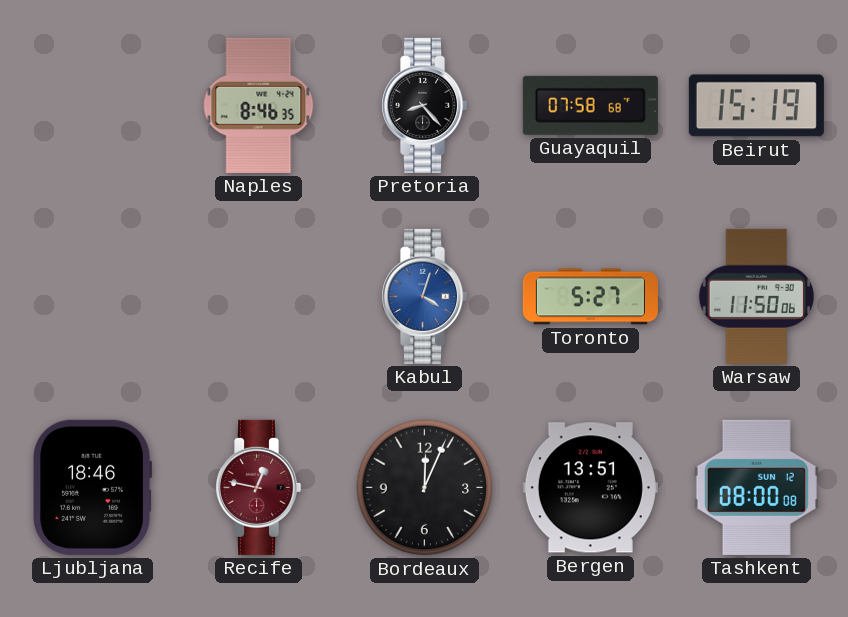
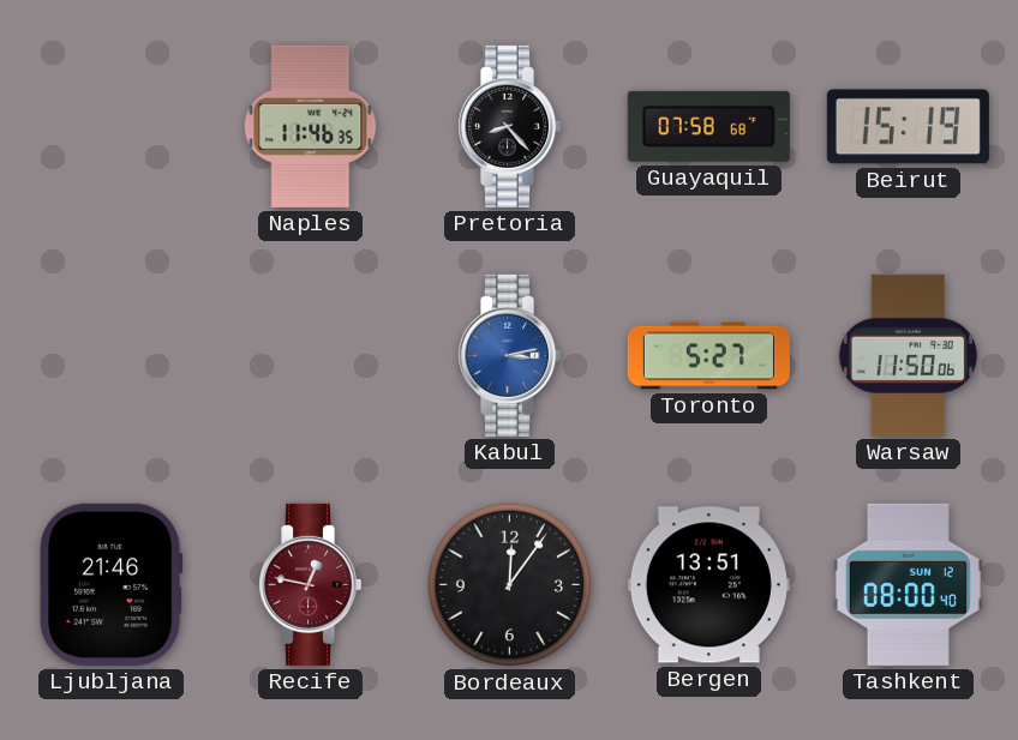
Naples: 8:46 -> 11:46
Kabul: 4:03 -> 3:13
Ljubljana: 18:46 -> 21:46
Bordeaux: 12:04 -> 12:06
Tashkent: 08:00:08 -> 08:00:40
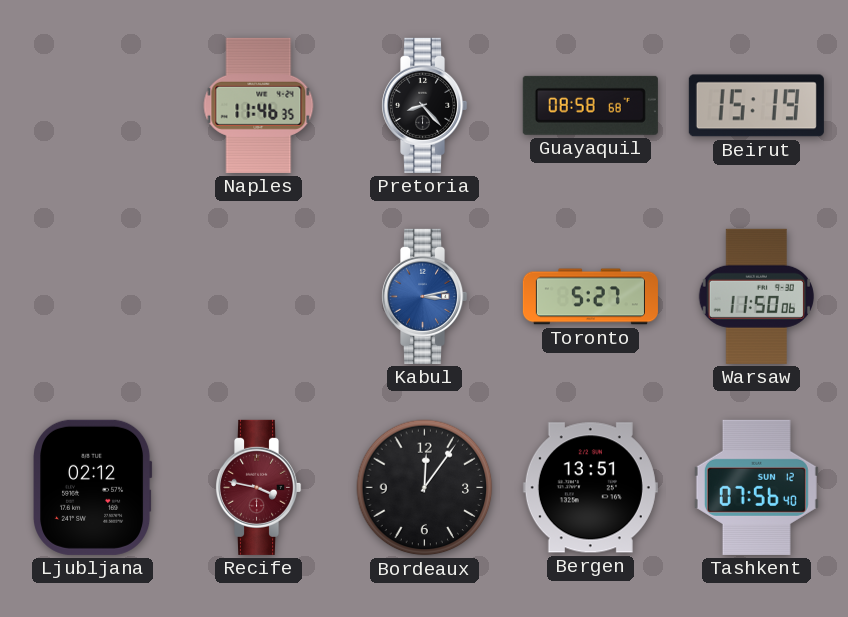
Guayaquil: 07:58 -> 08:58
Ljubljana: 21:46 -> 02:12
Recife: 12:47 -> 3:47
Tashkent: 08:00 -> 07:56
